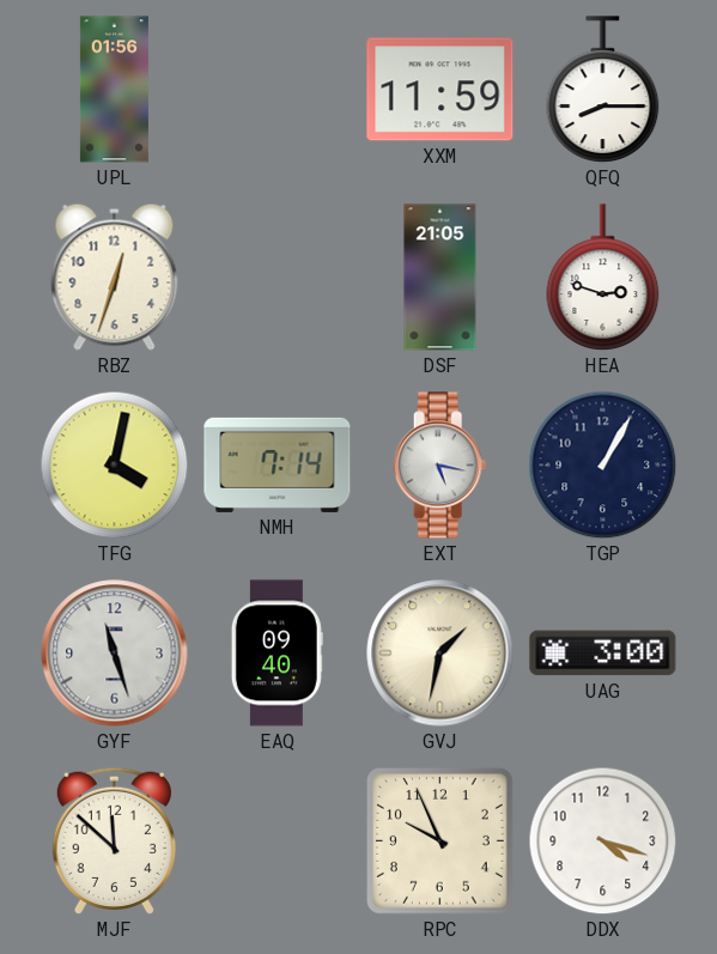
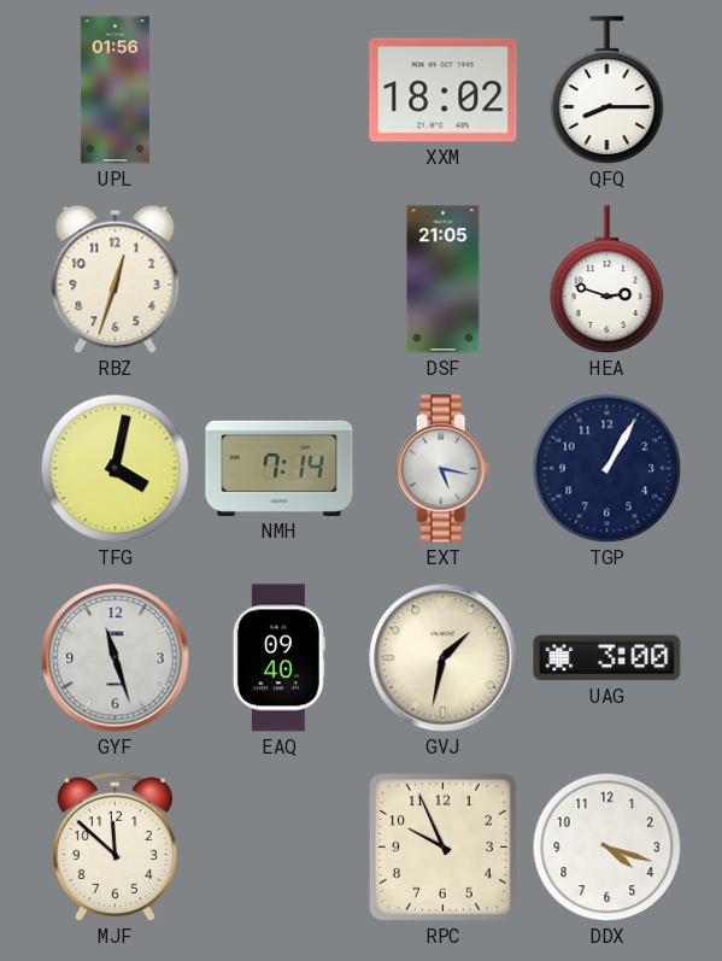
XXM: 11:59 -> 18:02
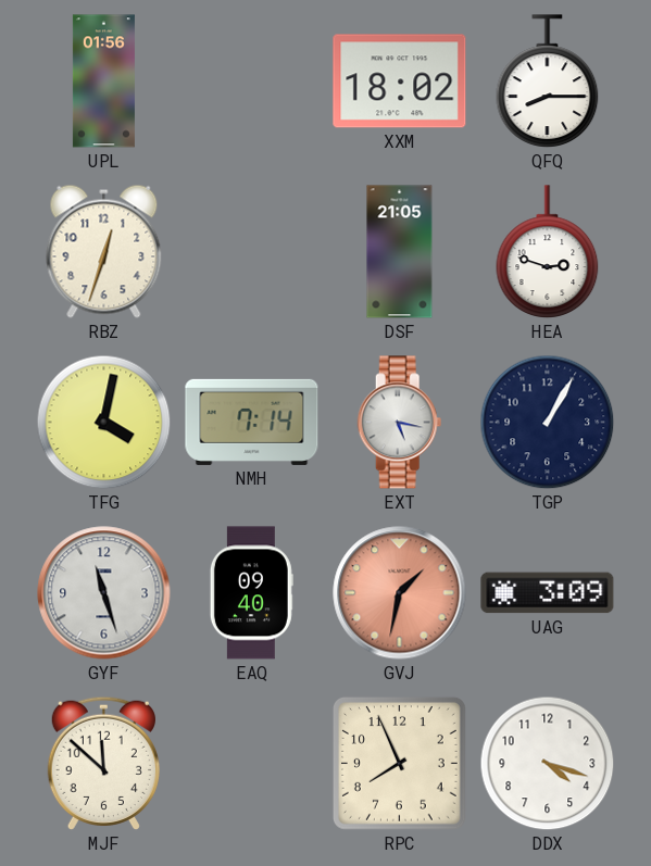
GVJ dial: cream -> salmon
UAG: 3:00 -> 3:09
RPC: 9:56 -> 7:56
